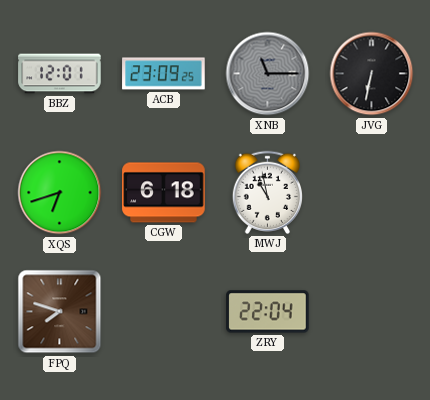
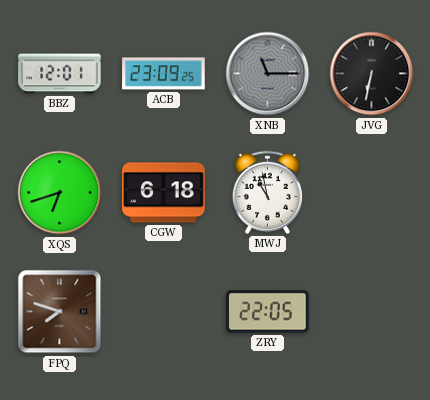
ZRY: 22:04 -> 22:05
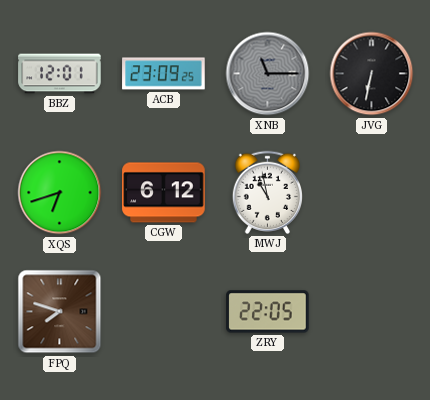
CGW: 6:18 -> 6:12
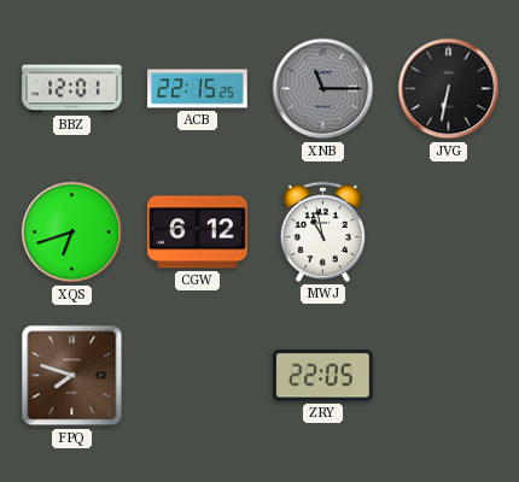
ACB: 23:09 -> 22:15
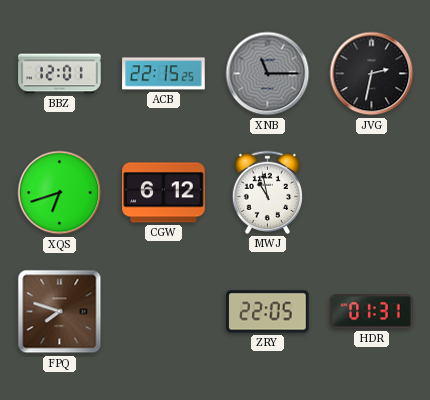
JVG: 6:32 -> 2:32
HDR: none -> 01:31
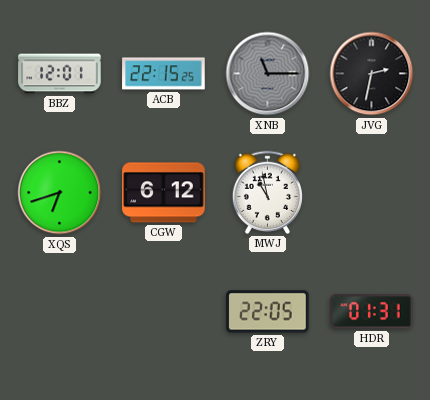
FPQ: 7:48 -> none
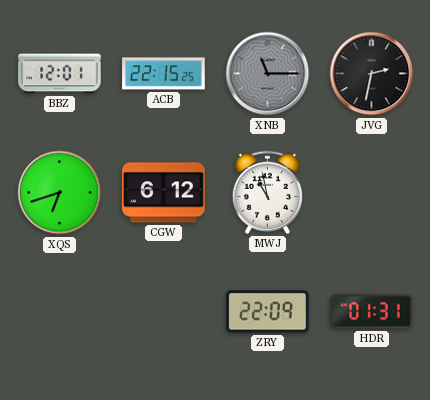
ZRY: 22:05 -> 22:09
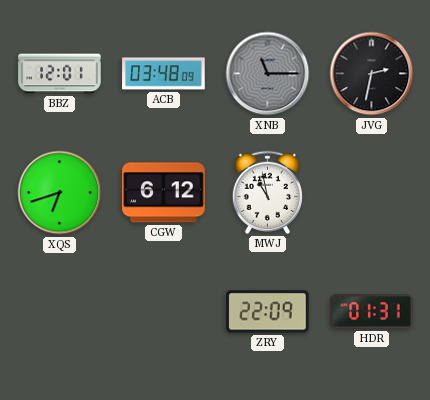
ACB: 22:15 -> 03:48
